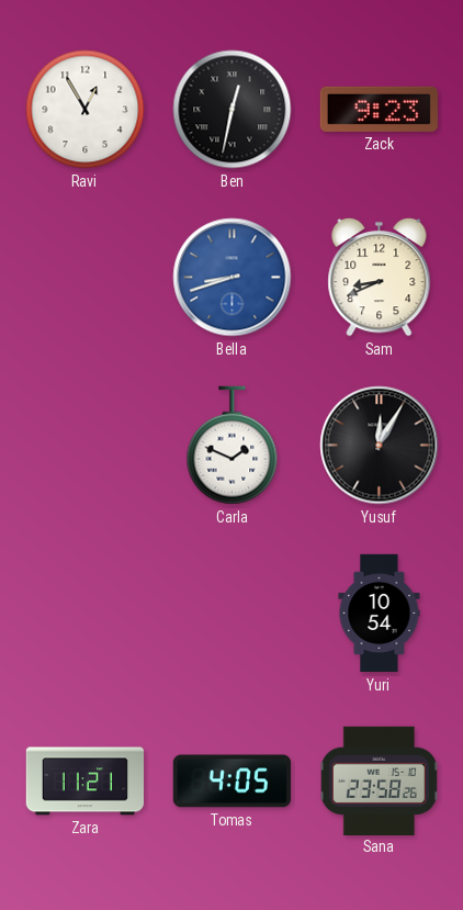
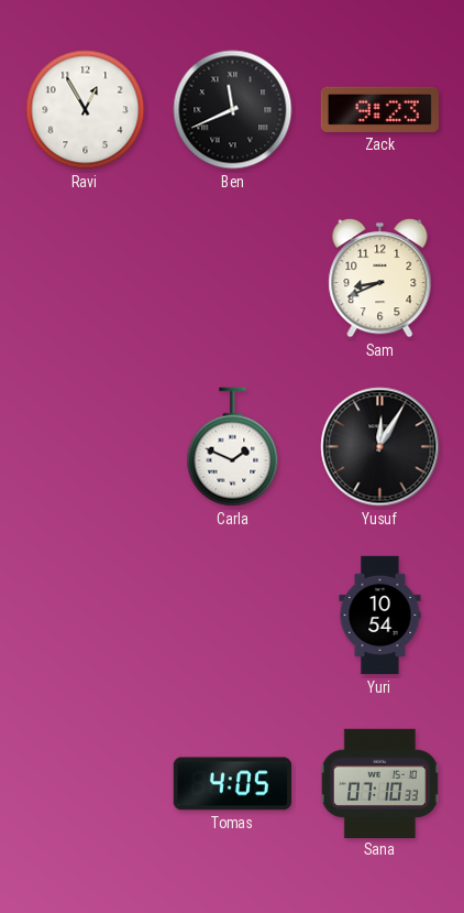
Ben: 12:32 -> 11:41
Bella: 8:42 -> none
Zara: 11:21 -> none
Sana: 23:58 -> 07:10
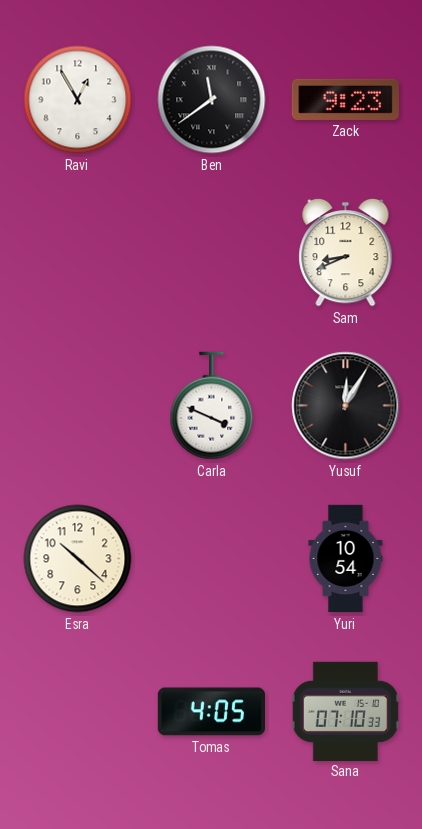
Ben: 11:41 -> 11:39
Carla: 1:49 -> 3:49
Esra: none -> 10:22
